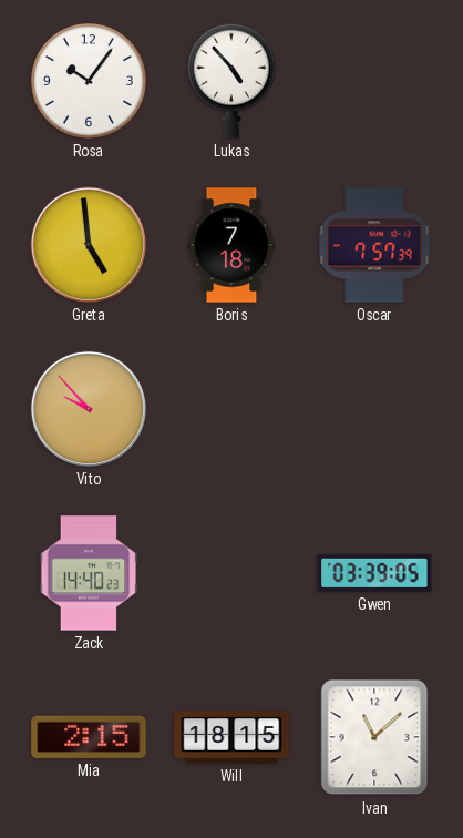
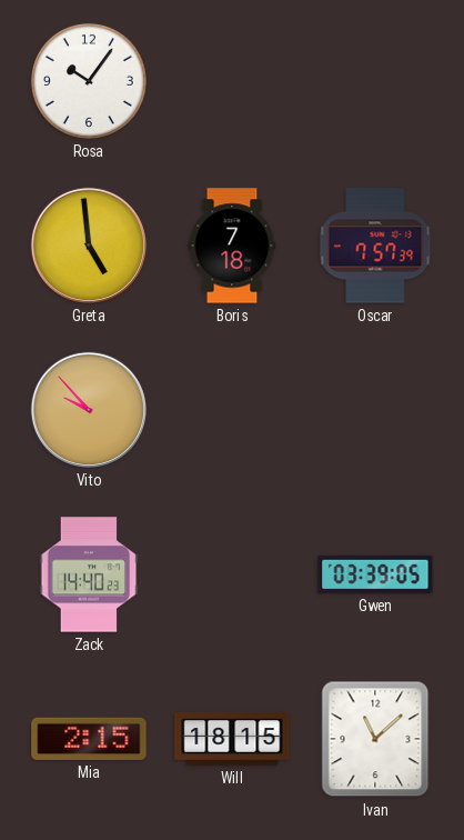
Lukas: 4:53 -> none
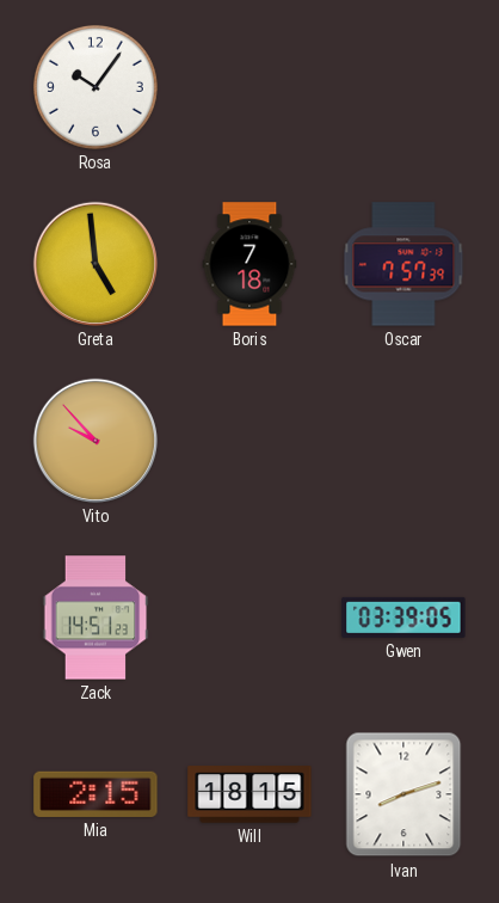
Zack: 14:40 -> 14:51
Ivan: 11:08 -> 8:12
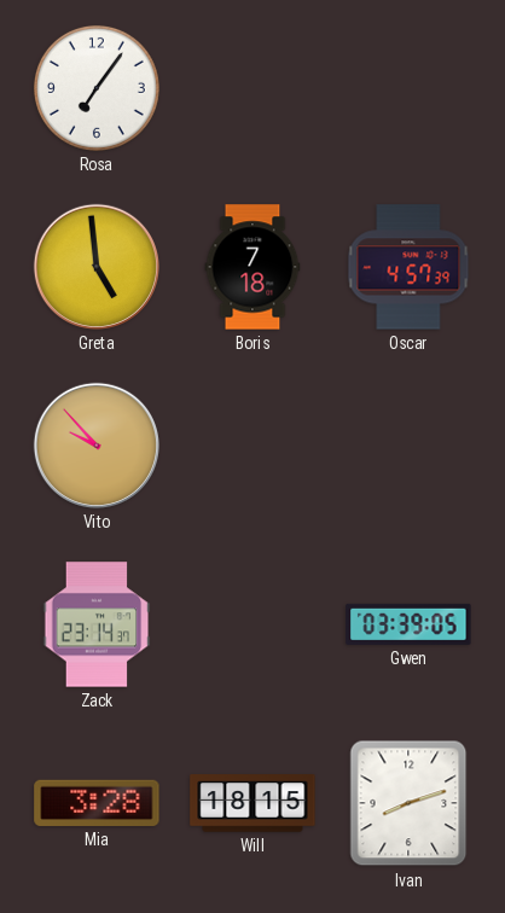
Rosa: 10:06 -> 7:06
Oscar: 7:57 -> 4:57
Zack: 14:51 -> 23:14
Mia: 2:15 -> 3:28
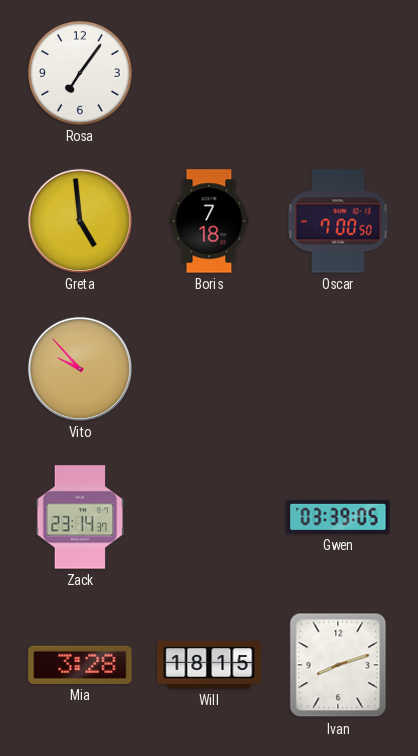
Oscar: 4:57 -> 7:00
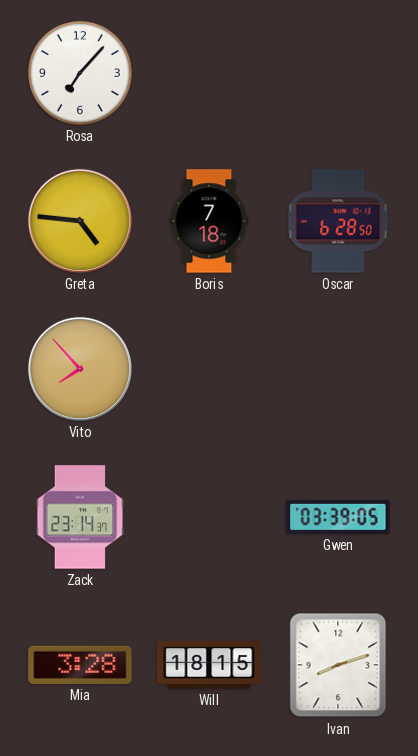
Rosa: 7:06 -> 7:07
Greta: 4:59 -> 4:46
Oscar: 7:00 -> 6:28
Vito: 9:53 -> 7:53
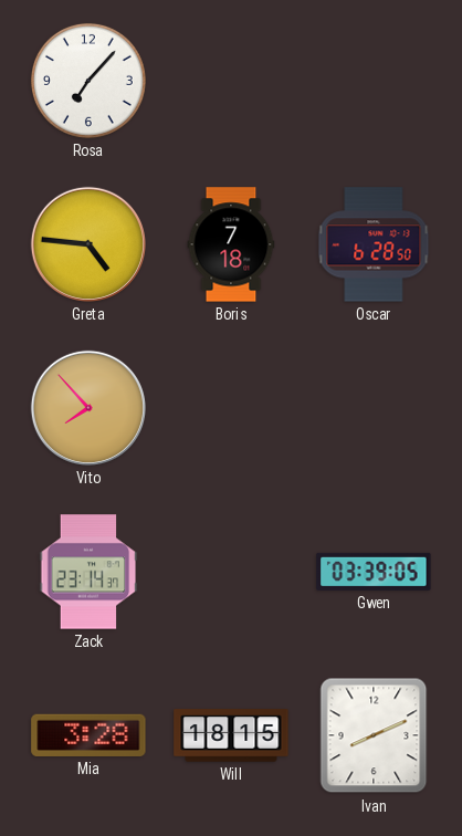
Ivan: 8:12 -> 8:11
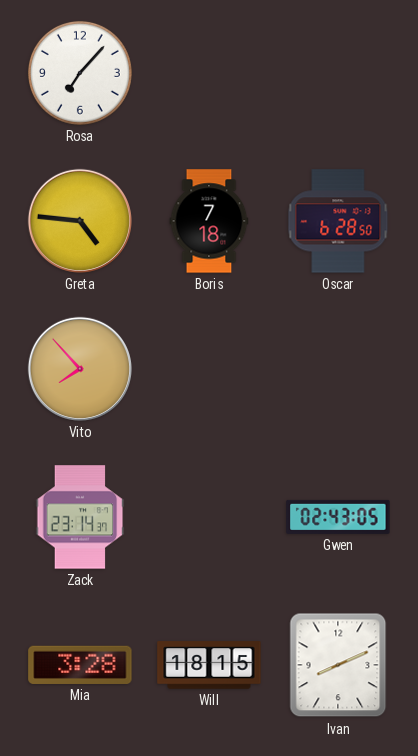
Gwen: 03:39 -> 02:43
